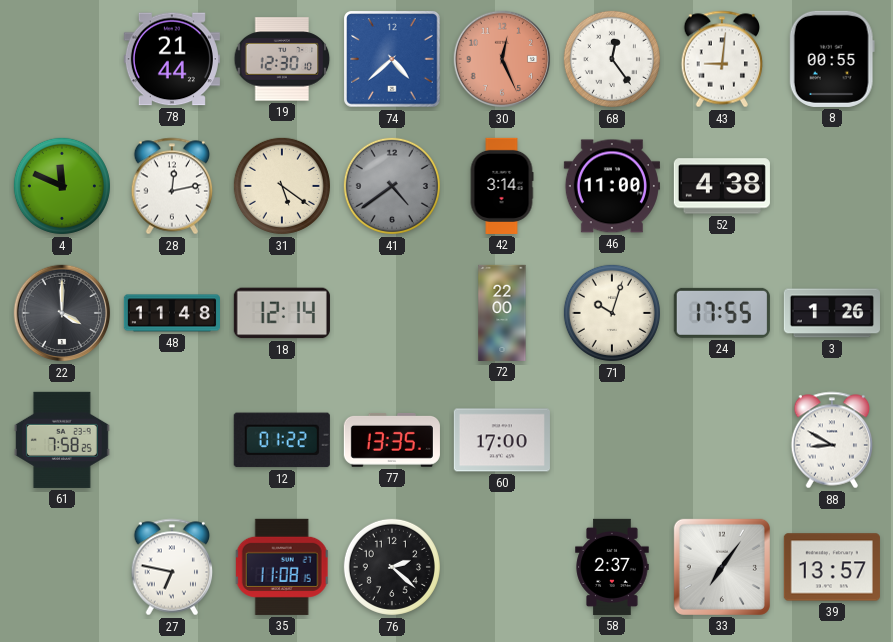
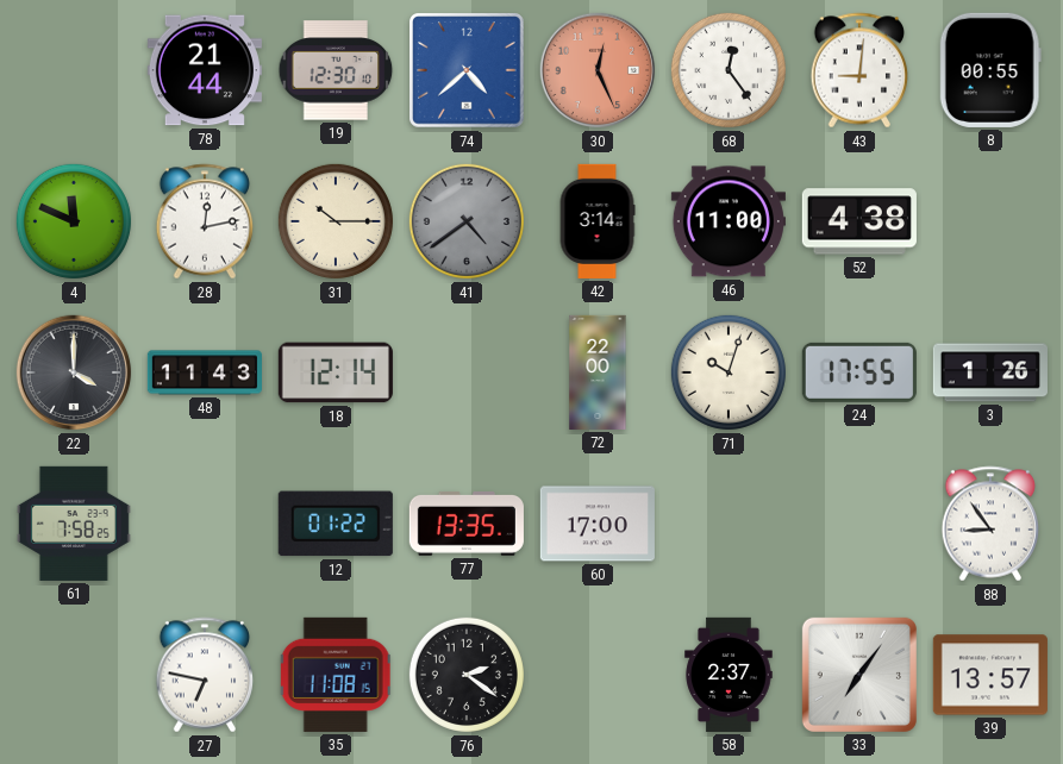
31: 5:21 -> 10:15
48: 11:48 -> 11:43
88: 8:50 -> 8:54
76: 2:22 -> 2:21
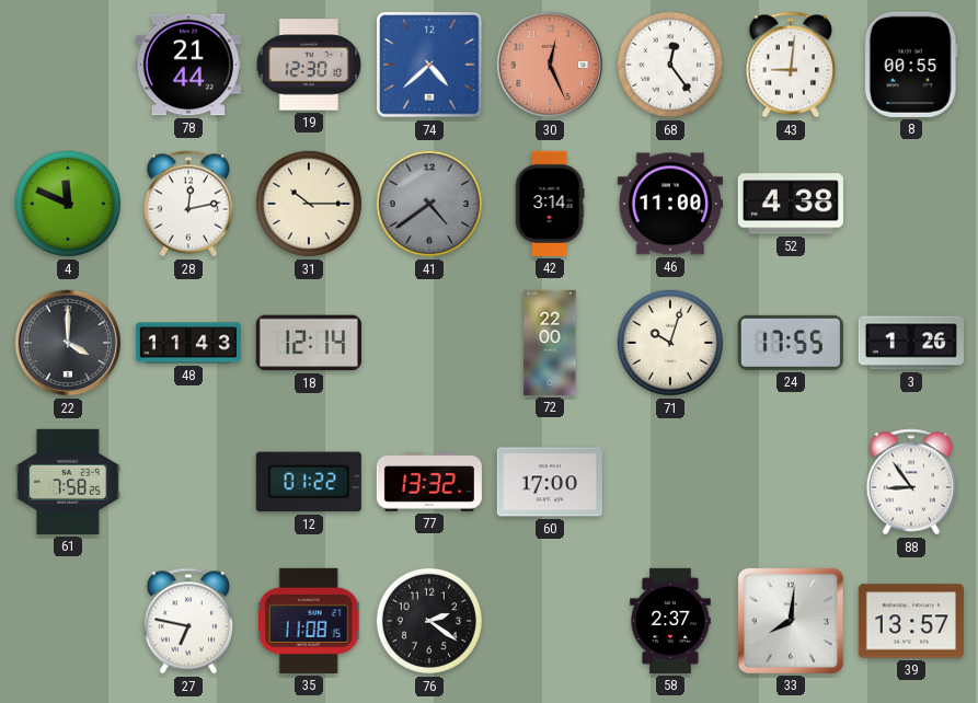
77: 13:35 -> 13:32
33: 7:06 -> 8:01
